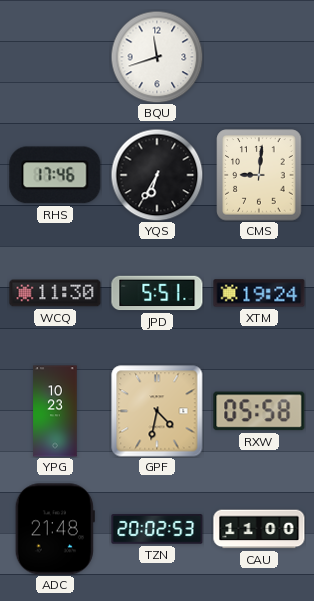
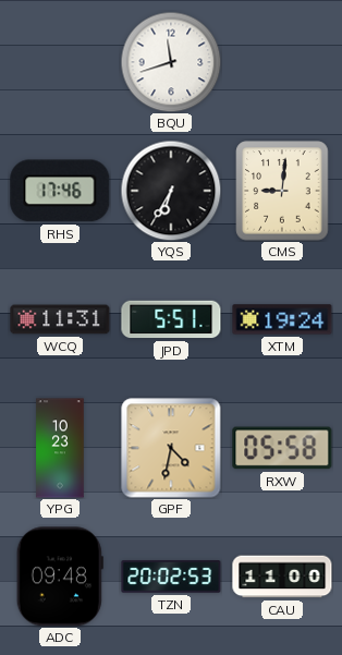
WCQ: 11:30 -> 11:31
ADC: 21:48 -> 09:48
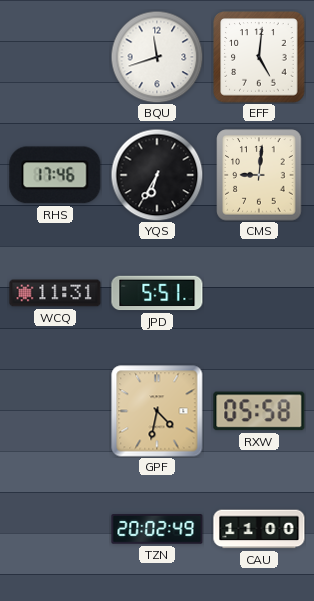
EFF: none -> 5:01
XTM: 19:24 -> none
YPG: 10:23 -> none
ADC: 09:48 -> none
TZN: 20:02:53 -> 20:02:49
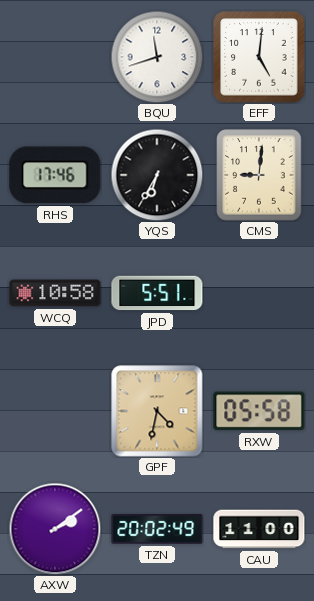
WCQ: 11:31 -> 10:58
AXW: none -> 2:09
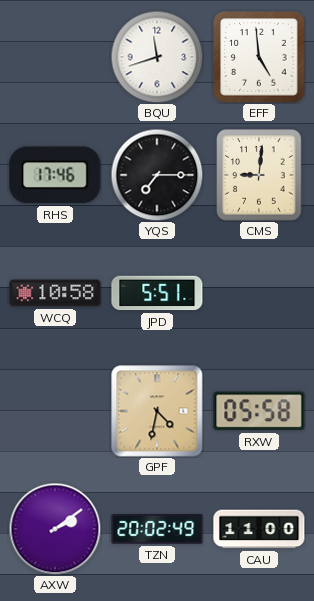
EFF: 5:01 -> 4:59
YQS: 6:35 -> 7:15
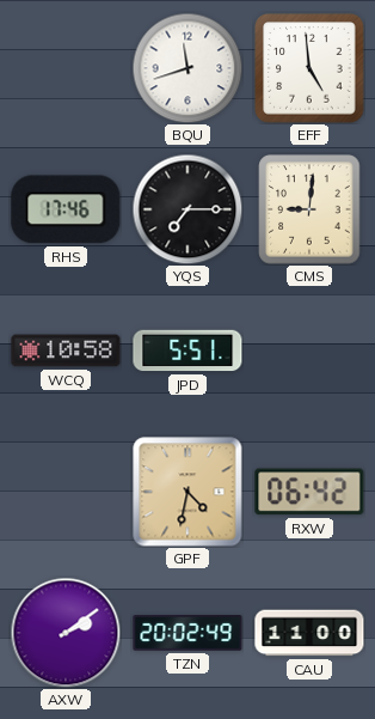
RXW: 05:58 -> 06:42
